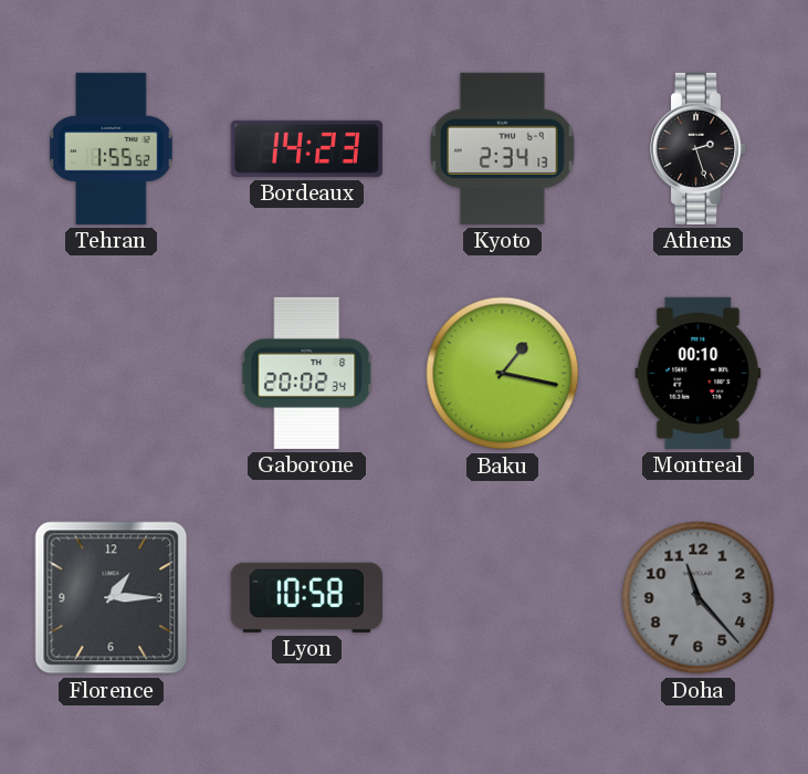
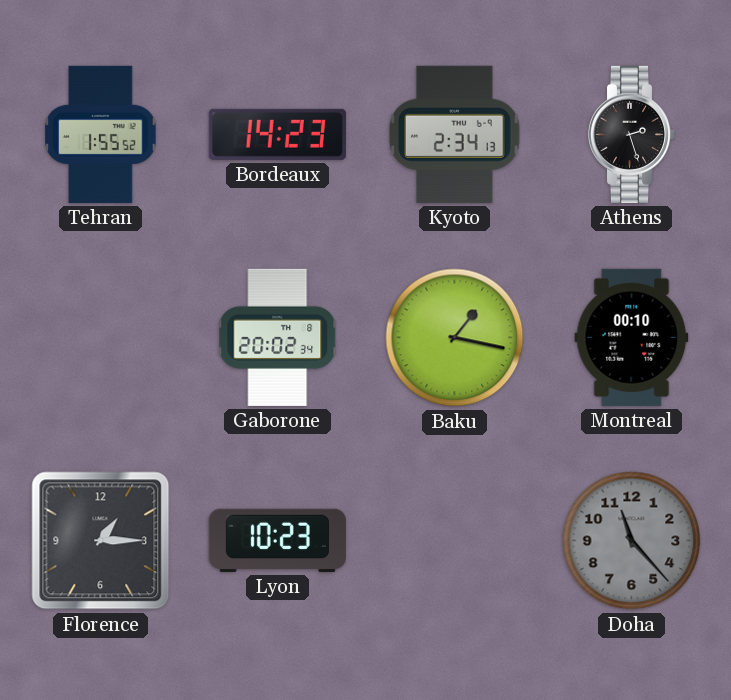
Lyon: 10:58 -> 10:23
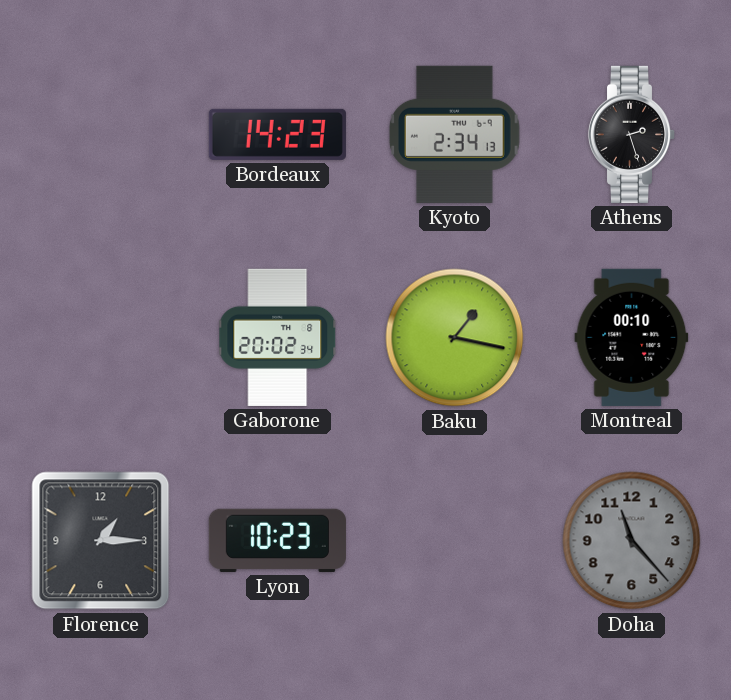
Tehran: 1:55 -> none
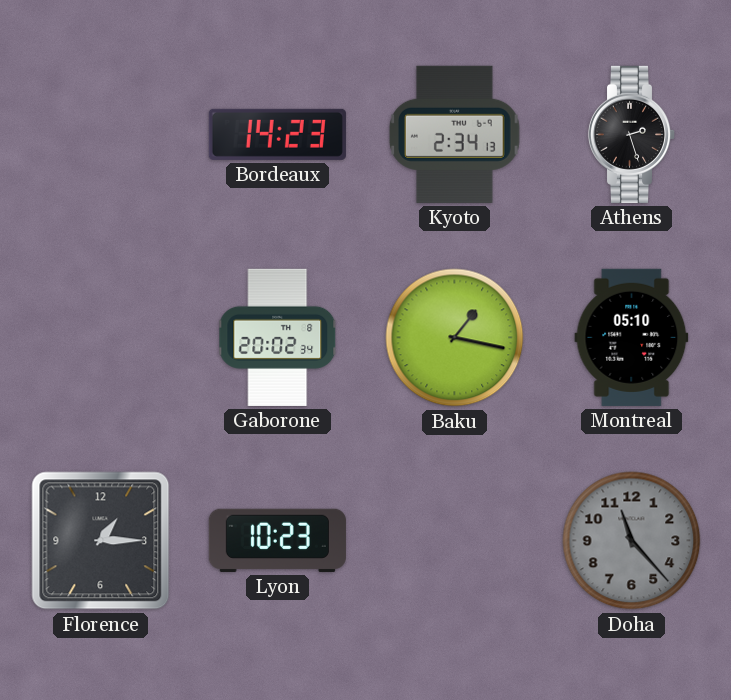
Montreal: 00:10 -> 05:10
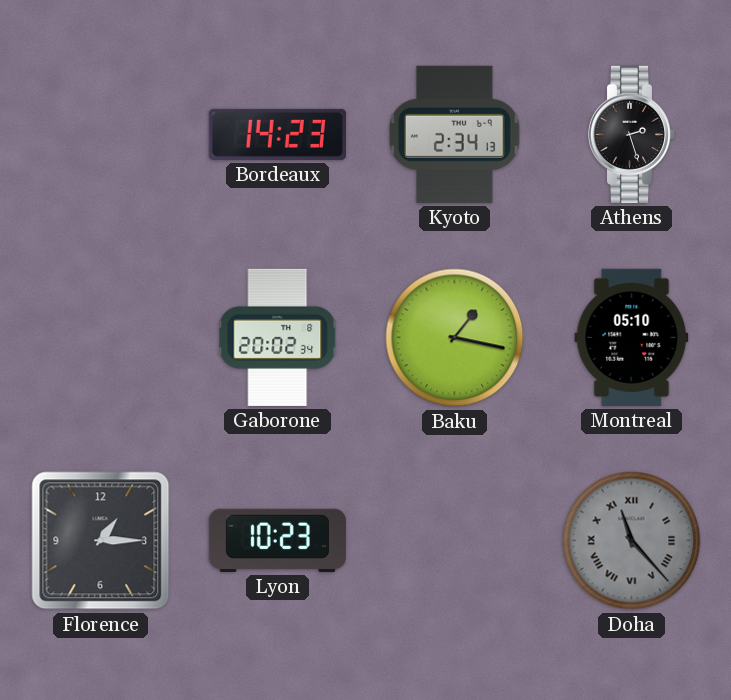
Doha numerals: Arabic -> Roman
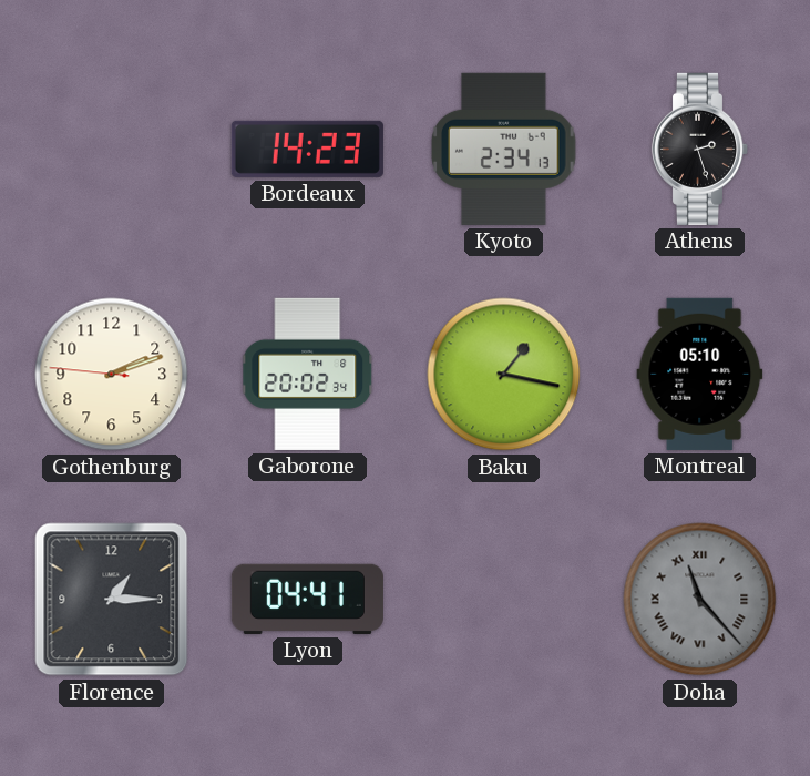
Gothenburg: none -> 2:11
Lyon: 10:23 -> 04:41
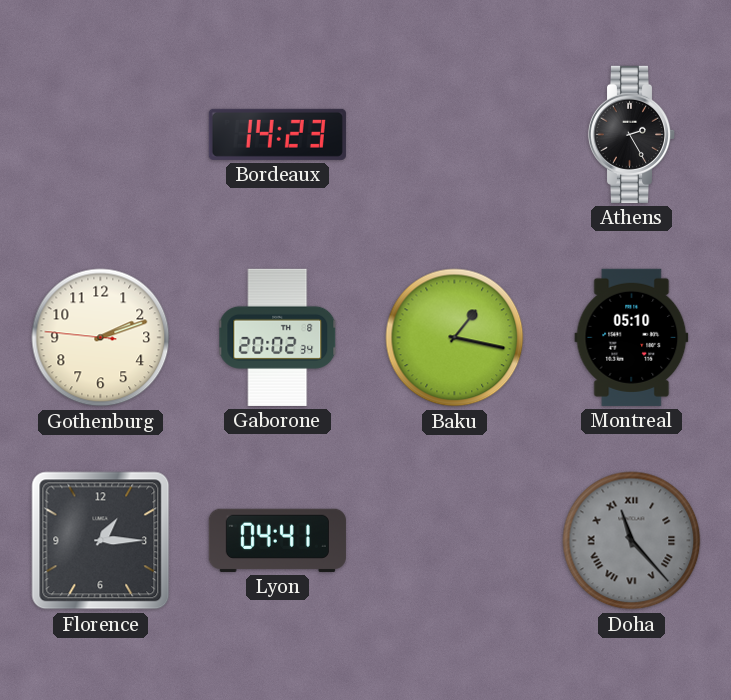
Kyoto: 2:34 -> none
Athens: 2:27 -> 2:25
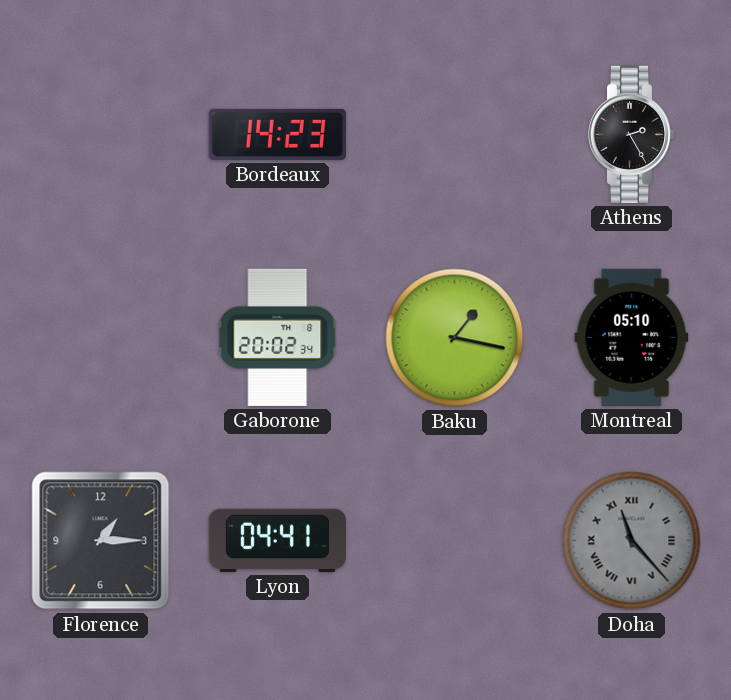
Gothenburg: 2:11 -> none
